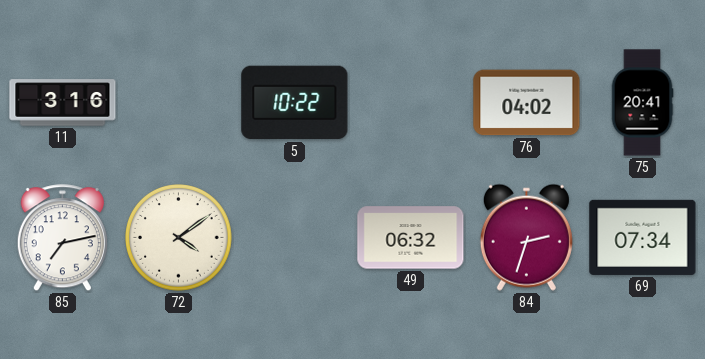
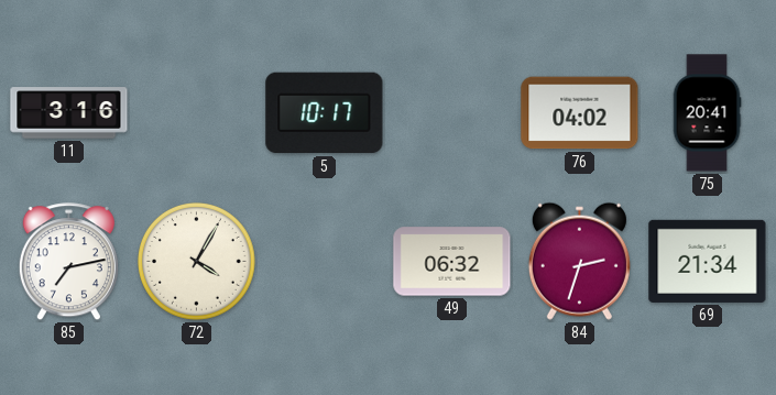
5: 10:22 -> 10:17
72: 4:09 -> 4:05
69: 07:34 -> 21:34
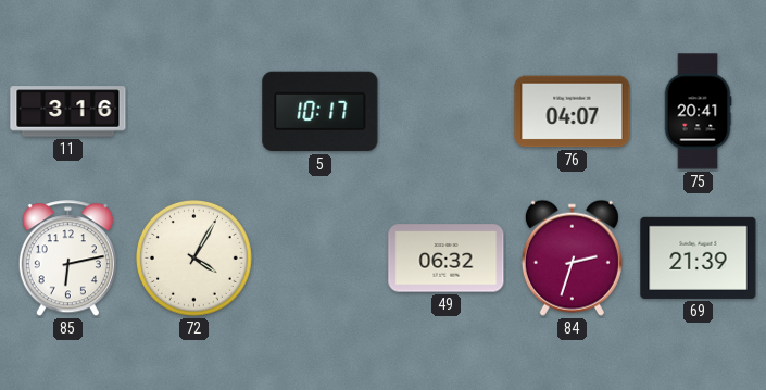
76: 04:02 -> 04:07
85: 7:13 -> 6:13
69: 21:34 -> 21:39
